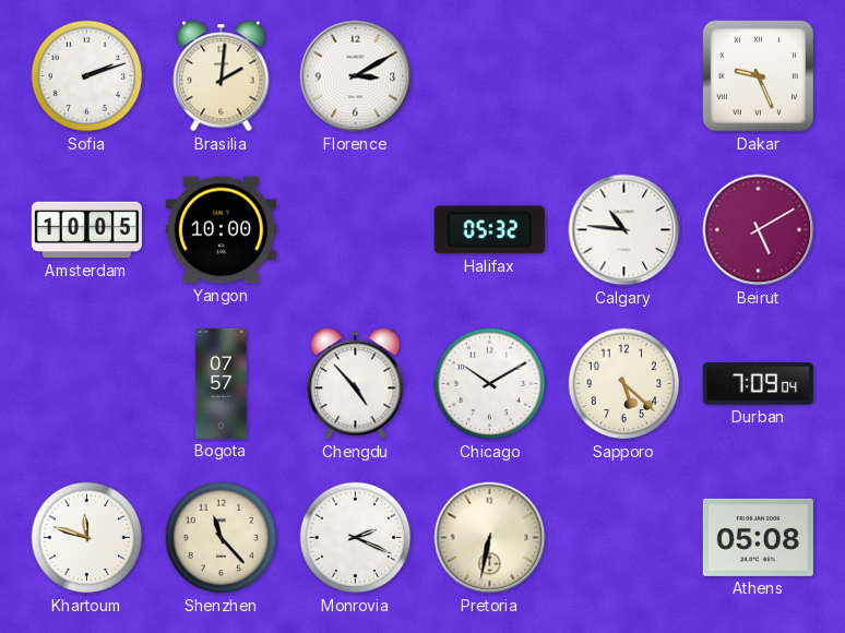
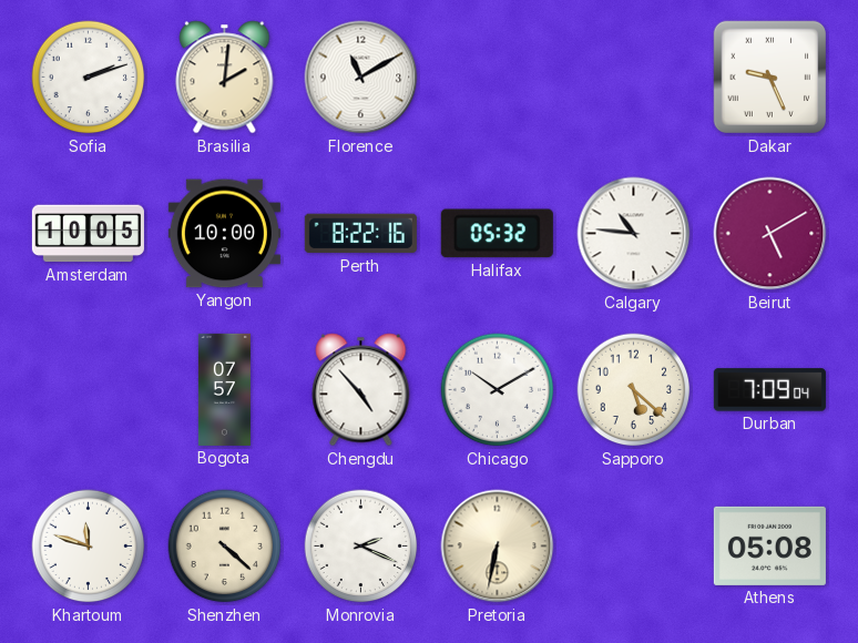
Florence: 3:10 -> 11:10
Perth: none -> 8:22
Shenzhen: 11:23 -> 4:22
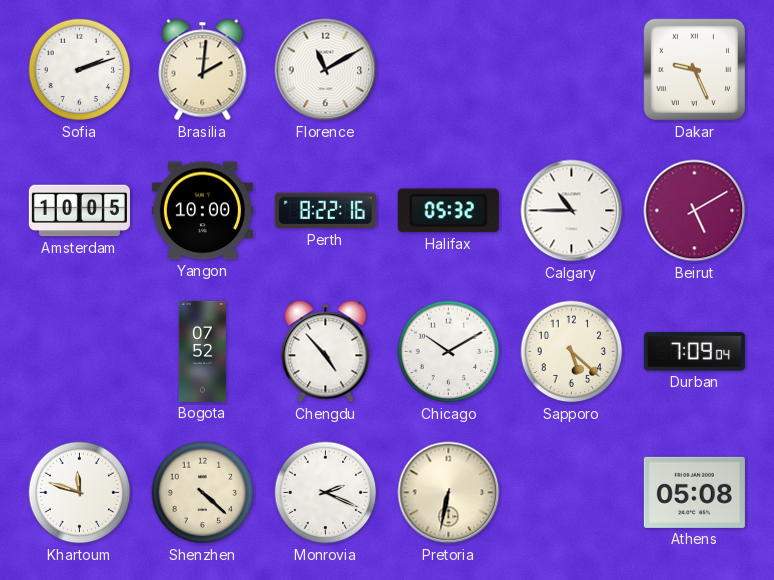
Calgary: 10:46 -> 10:45
Bogota: 07:57 -> 07:52
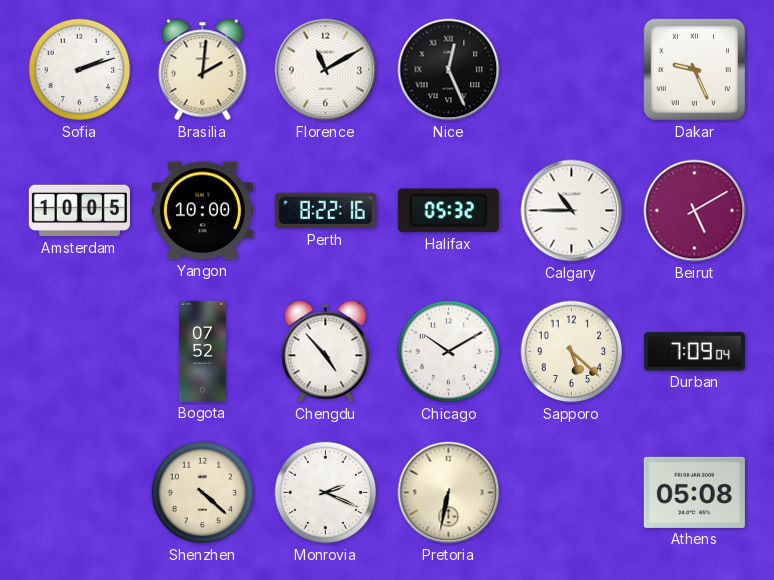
Nice: none -> 12:26
Khartoum: 11:48 -> none
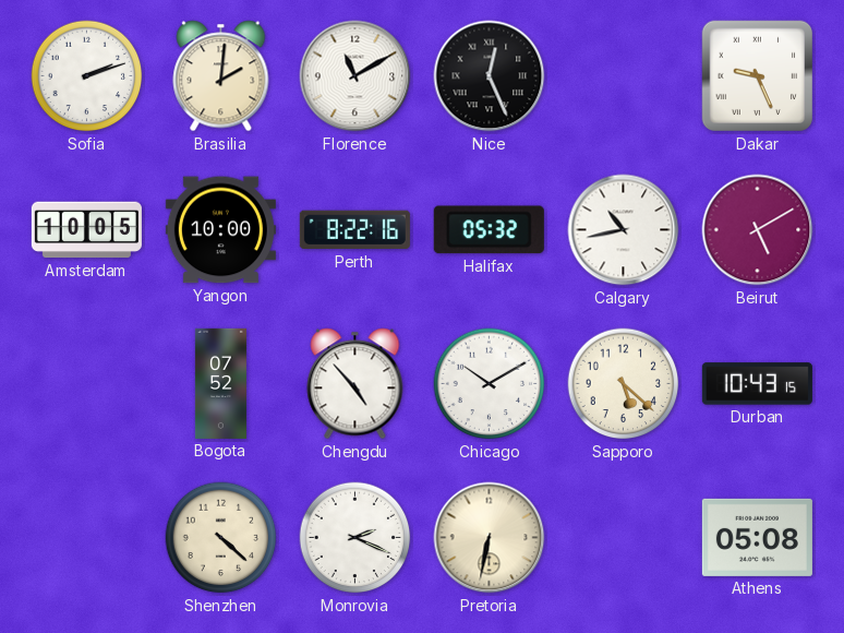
Calgary: 10:45 -> 10:43
Durban: 7:09 -> 10:43
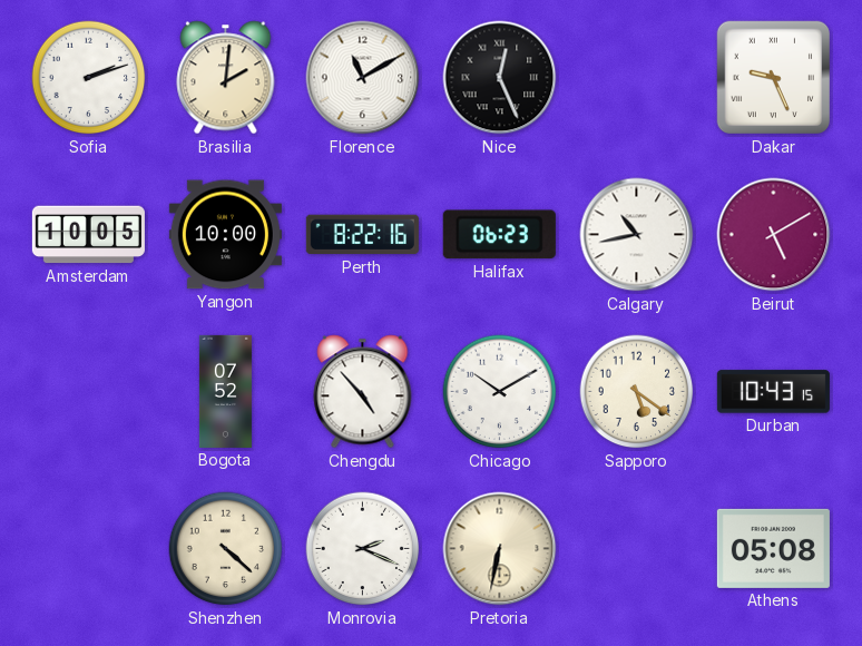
Halifax: 05:32 -> 06:23
Sapporo: 5:22 -> 5:21
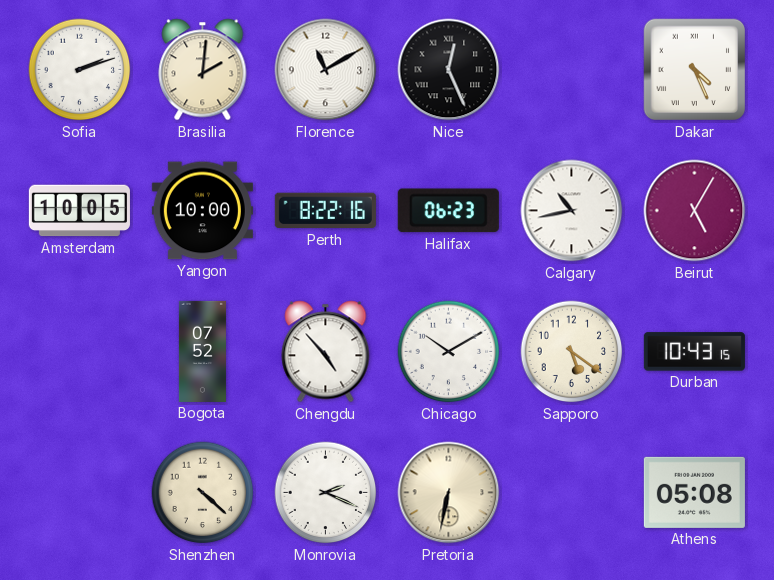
Dakar: 9:26 -> 4:26
Beirut: 5:10 -> 5:05
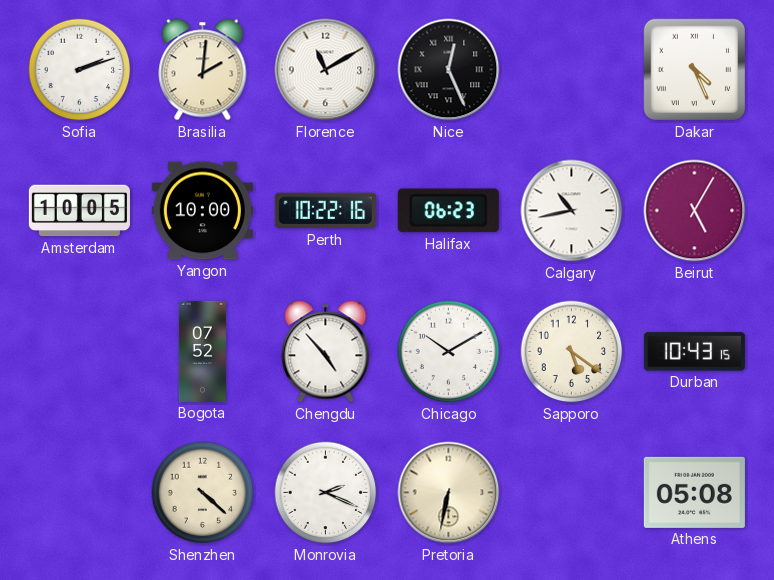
Perth: 8:22 -> 10:22
